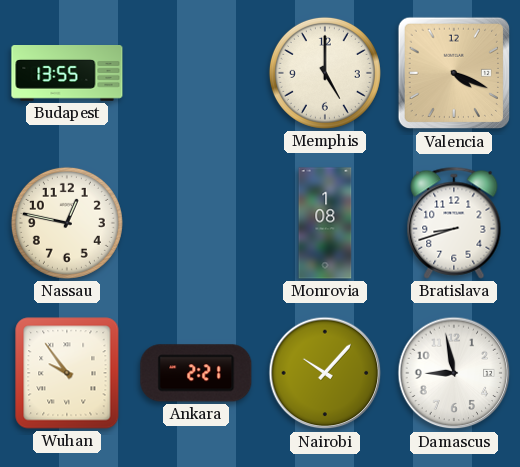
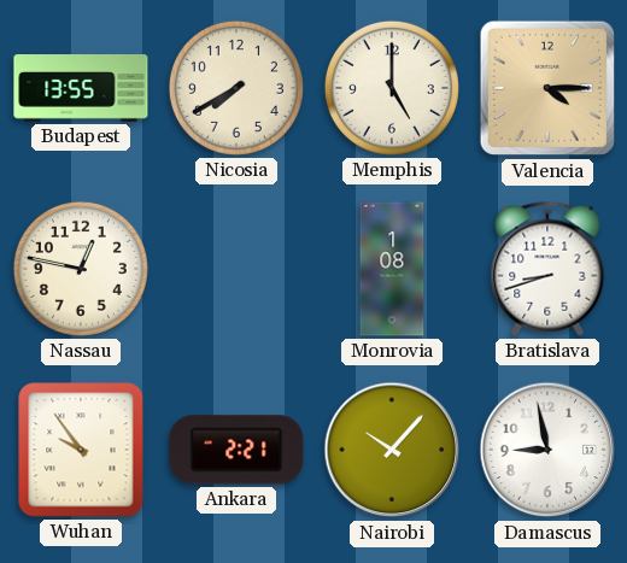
Nicosia: none -> 7:40
Valencia: 4:19 -> 4:15
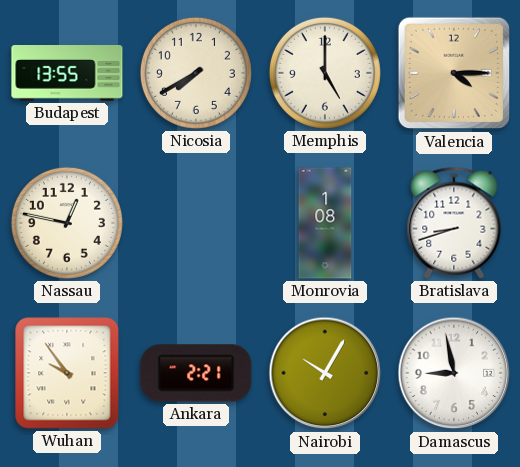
Nairobi: 10:07 -> 10:05
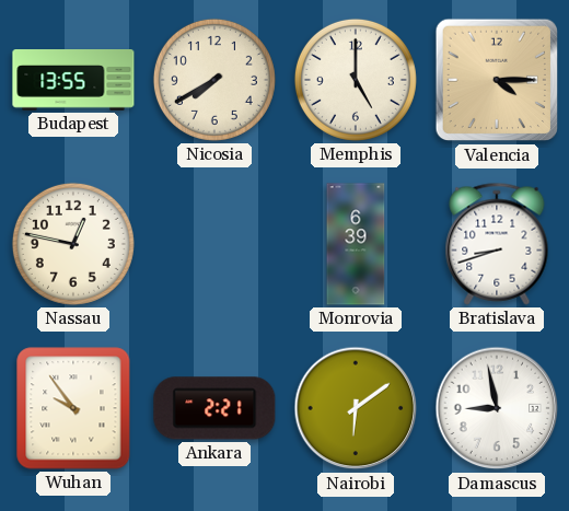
Monrovia: 1:08 -> 6:39
Nairobi: 10:05 -> 6:09
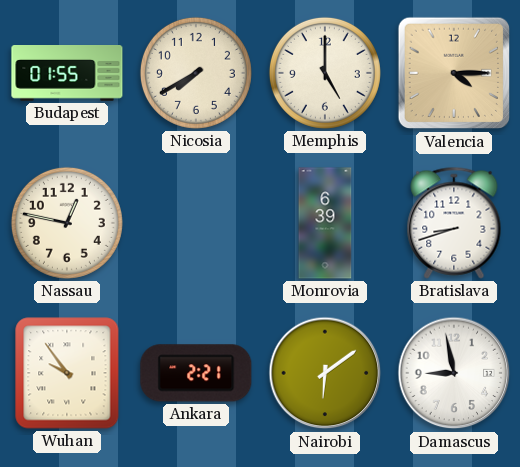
Budapest: 13:55 -> 01:55
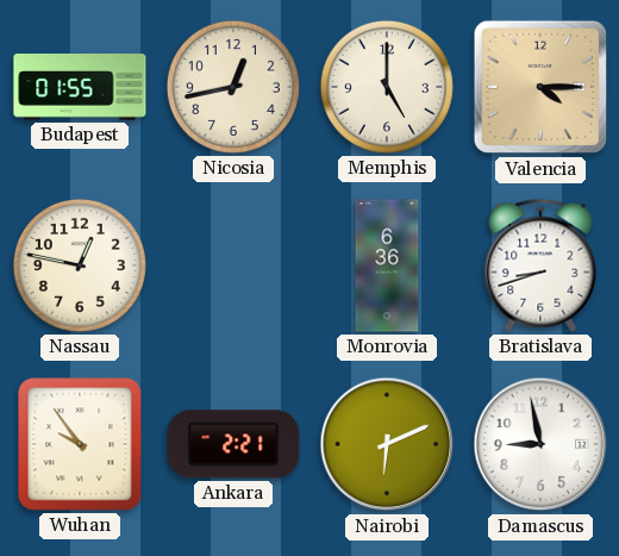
Nicosia: 7:40 -> 12:43
Monrovia: 6:39 -> 6:36
Nairobi: 6:09 -> 6:11
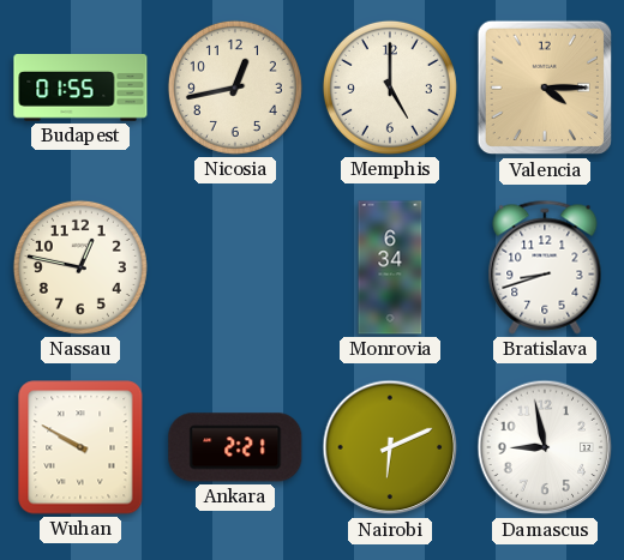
Monrovia: 6:36 -> 6:34
Wuhan: 9:54 -> 9:50
